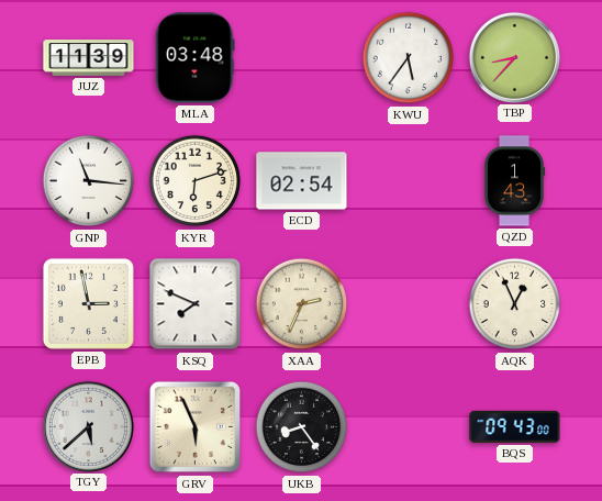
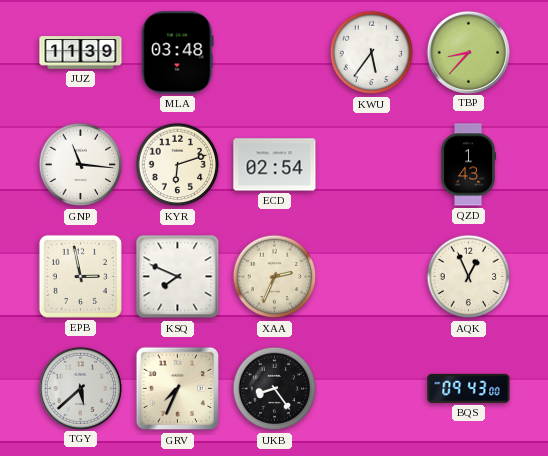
GRV: 5:56 -> 7:34
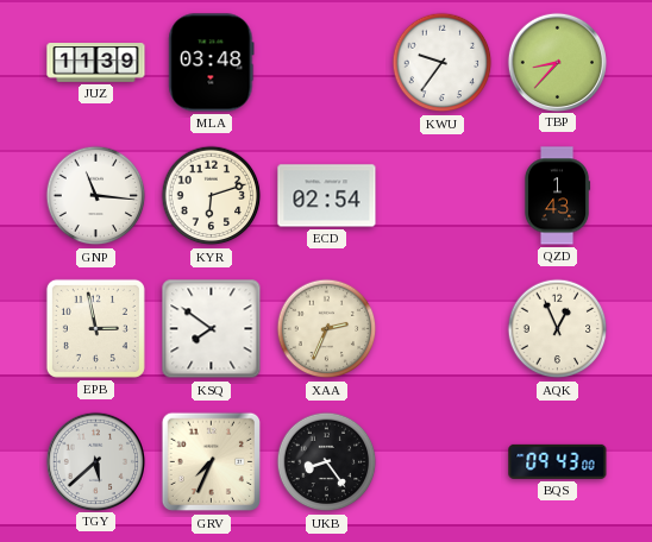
KWU: 5:36 -> 9:36
KSQ: 7:49 -> 7:51
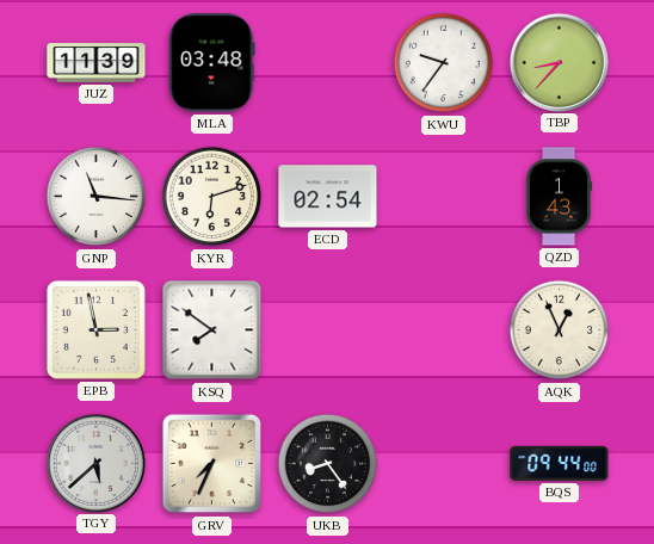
XAA: 2:34 -> none
BQS: 09:43 -> 09:44
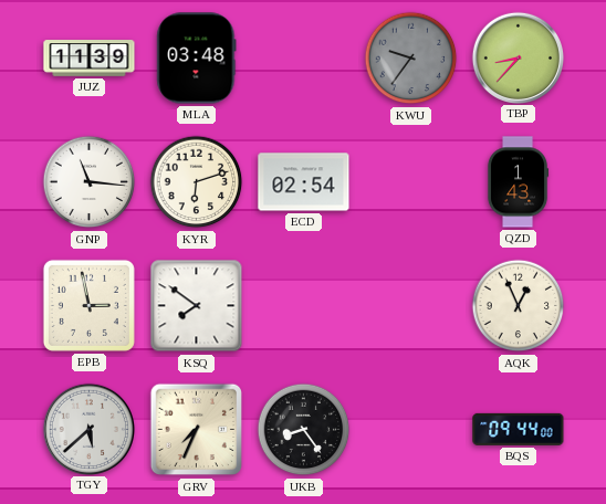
KWU dial: white -> grey
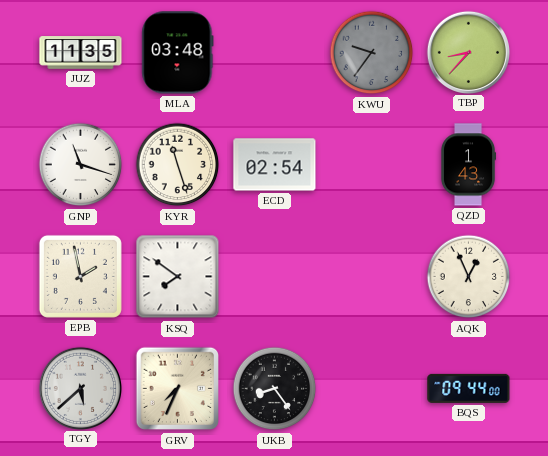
JUZ: 11:39 -> 11:35
GNP: 11:16 -> 11:18
KYR: 6:12 -> 11:27
EPB: 2:58 -> 1:58
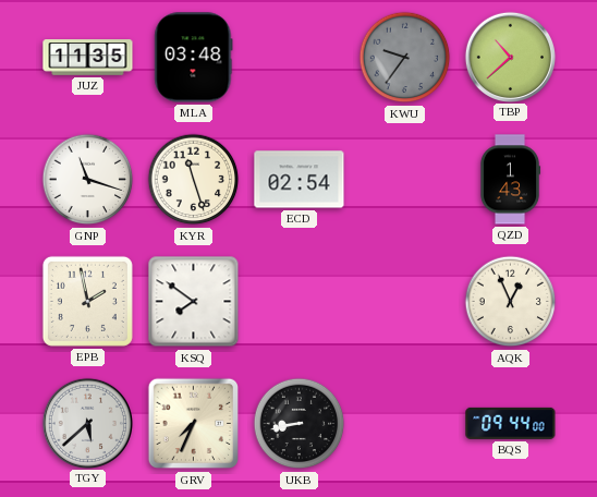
TBP: 8:37 -> 10:38
UKB: 8:24 -> 8:43
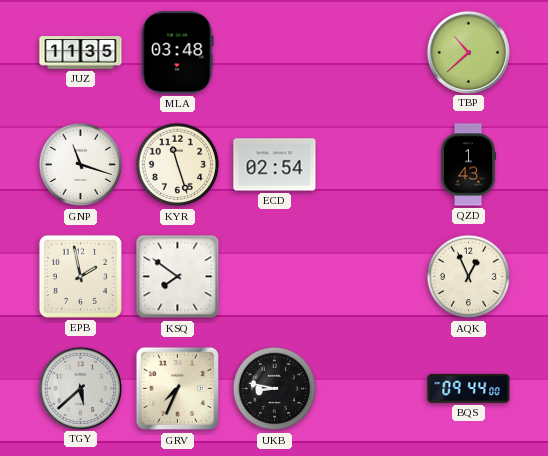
KWU: 9:36 -> none
UKB: 8:43 -> 8:47
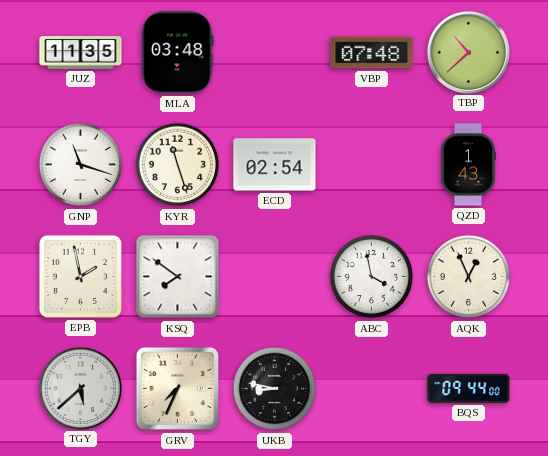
VBP: none -> 07:48
ABC: none -> 3:58
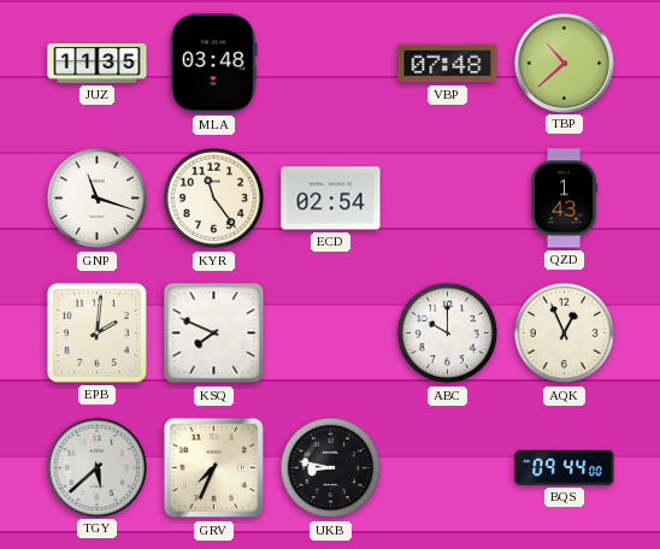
KYR: 11:27 -> 11:24
EPB: 1:58 -> 2:01
KSQ: 7:51 -> 7:49
ABC: 3:58 -> 10:00
